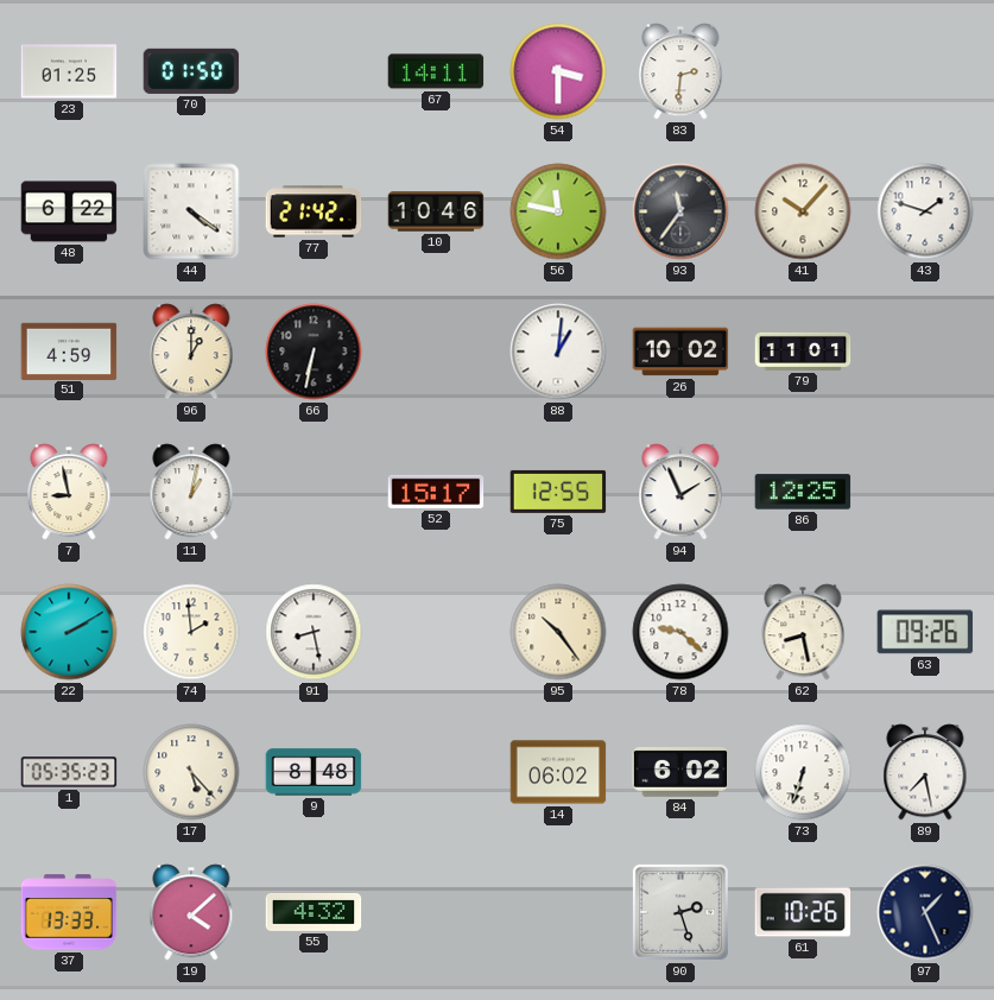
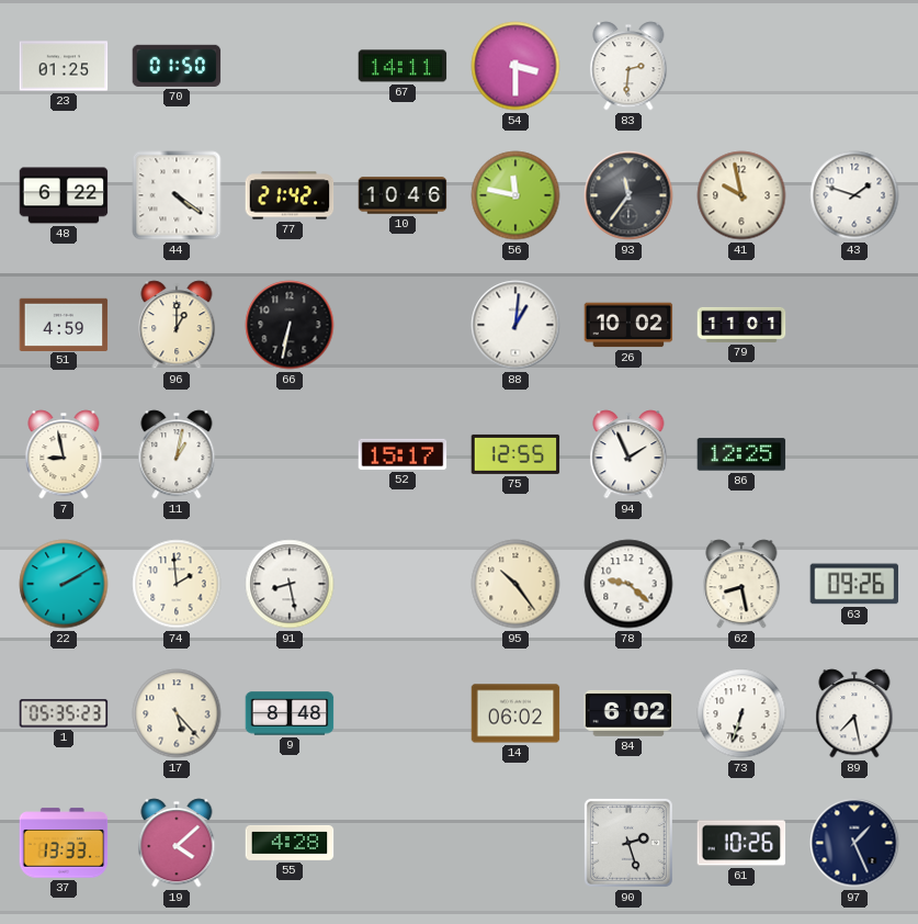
41: 10:07 -> 9:58
55: 4:32 -> 4:28
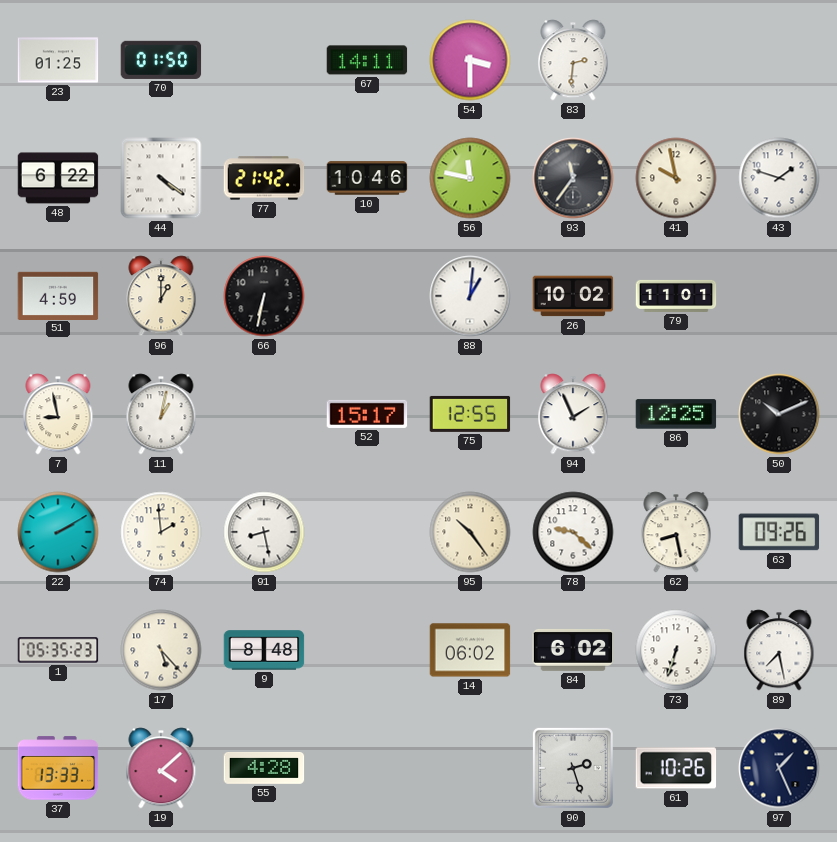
50: none -> 10:11
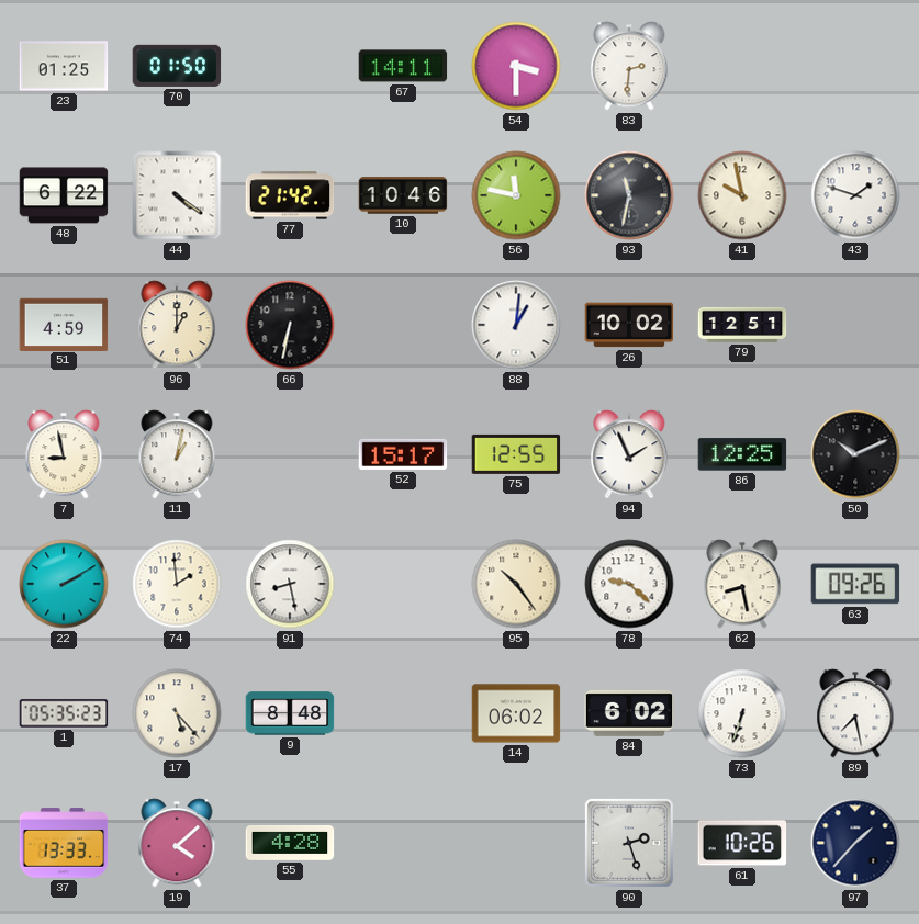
93: 11:36 -> 11:32
79: 11:01 -> 12:51
97: 1:26 -> 1:37
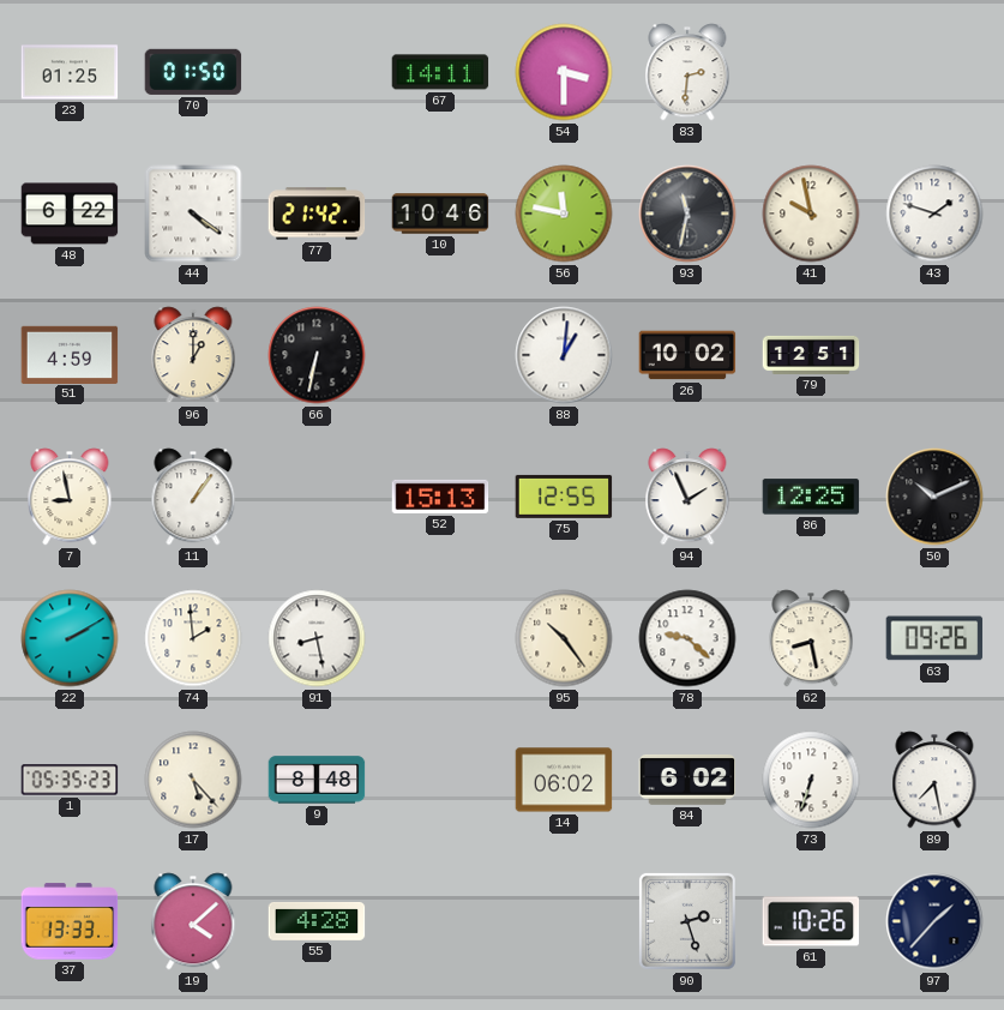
11: 1:02 -> 1:06
52: 15:17 -> 15:13
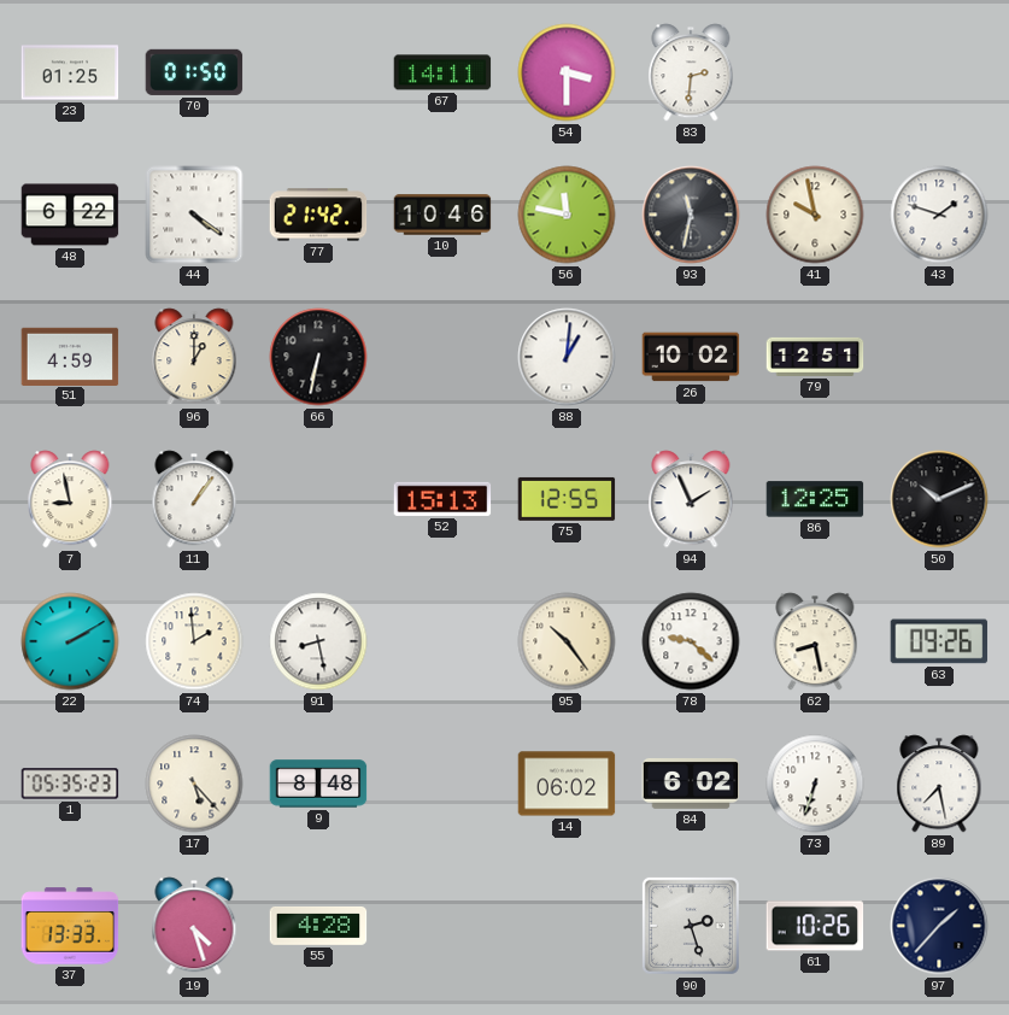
19: 4:08 -> 4:27
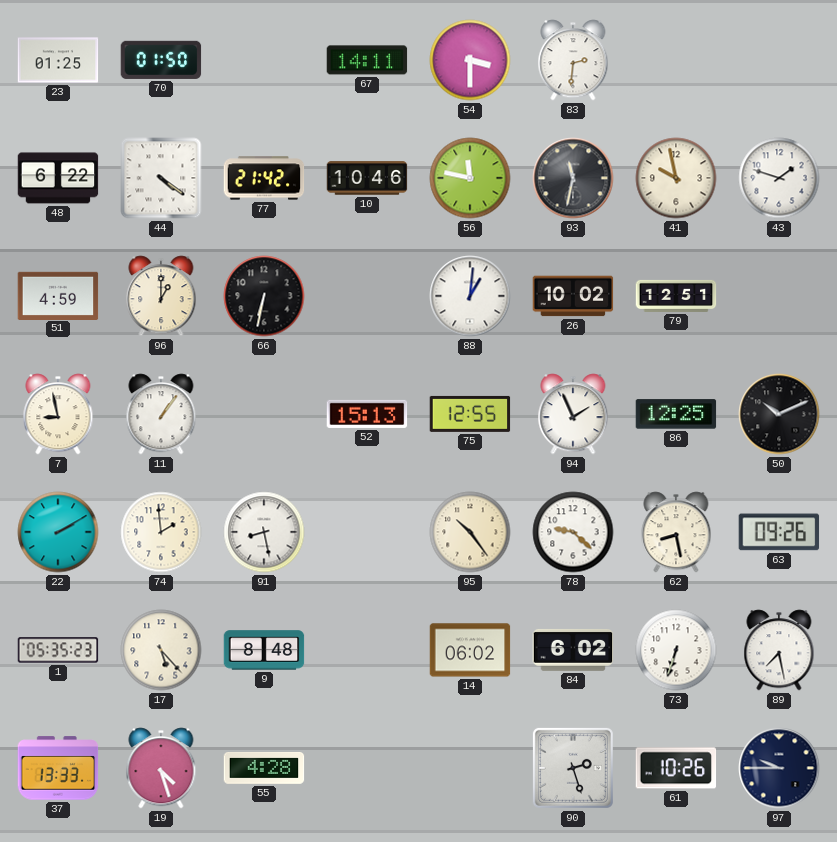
97: 1:37 -> 9:45
